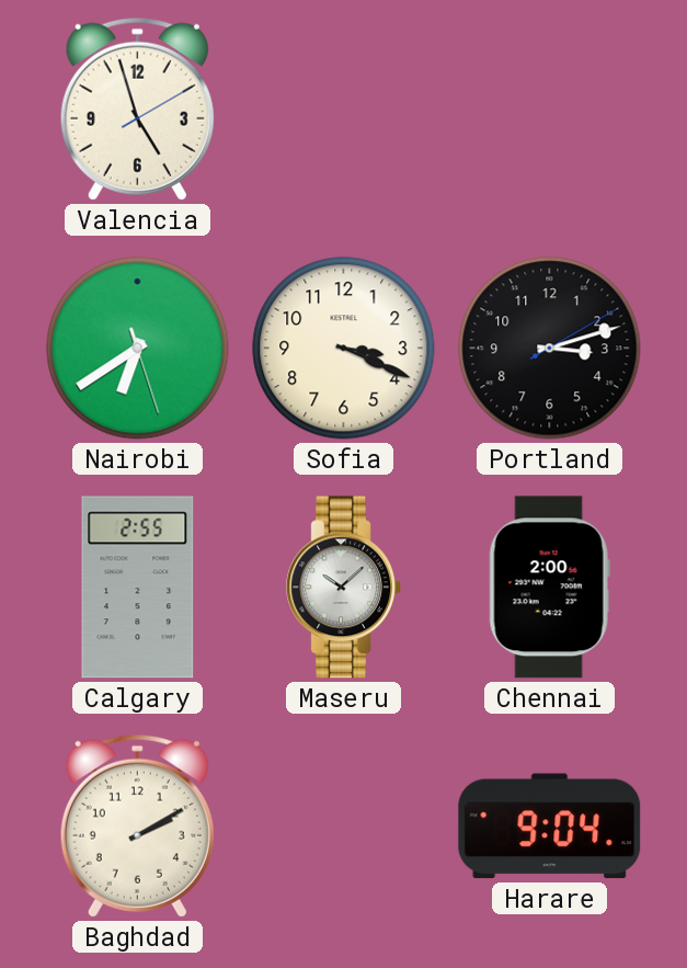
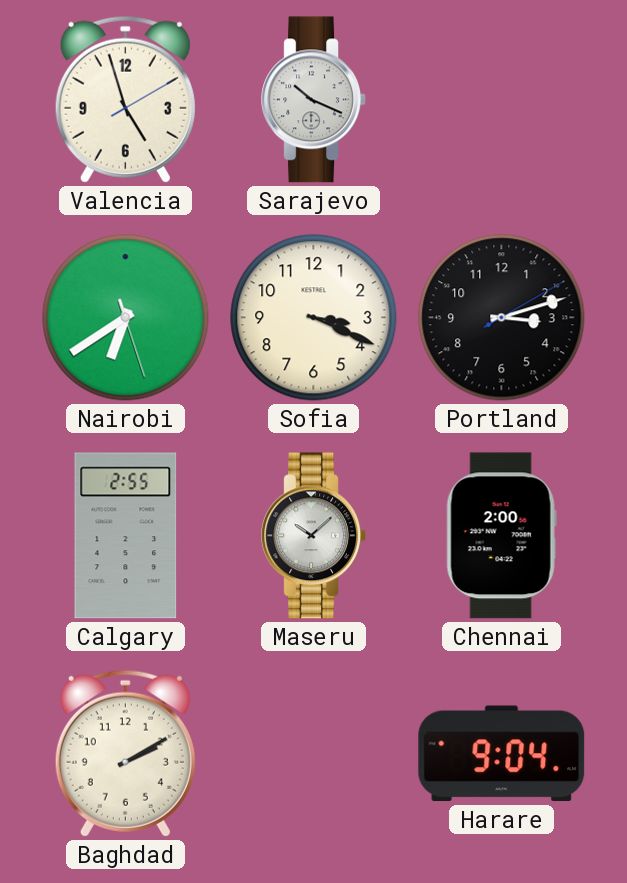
Sarajevo: none -> 10:19
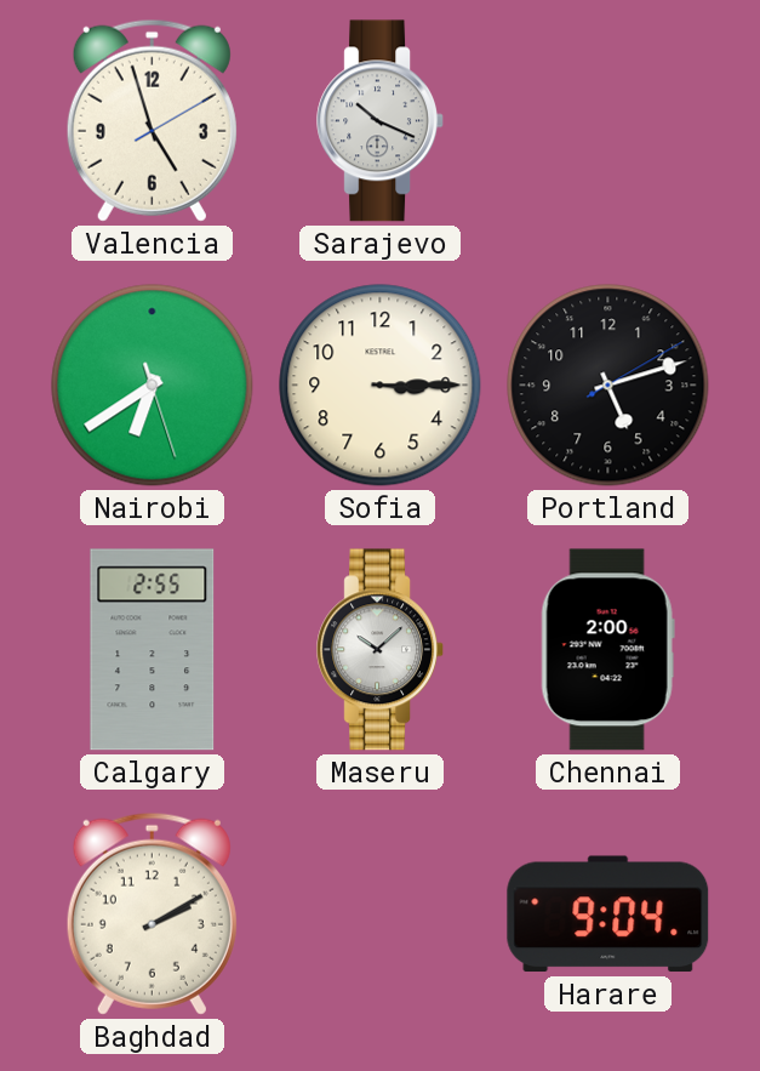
Sofia: 3:19 -> 3:15
Portland: 3:12 -> 5:12
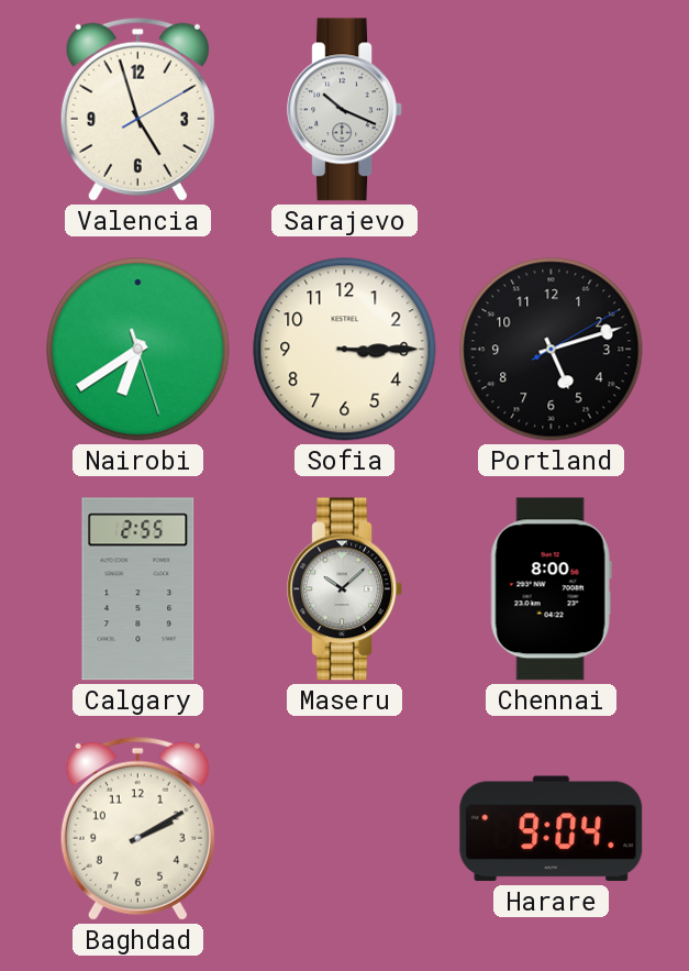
Chennai: 2:00 -> 8:00
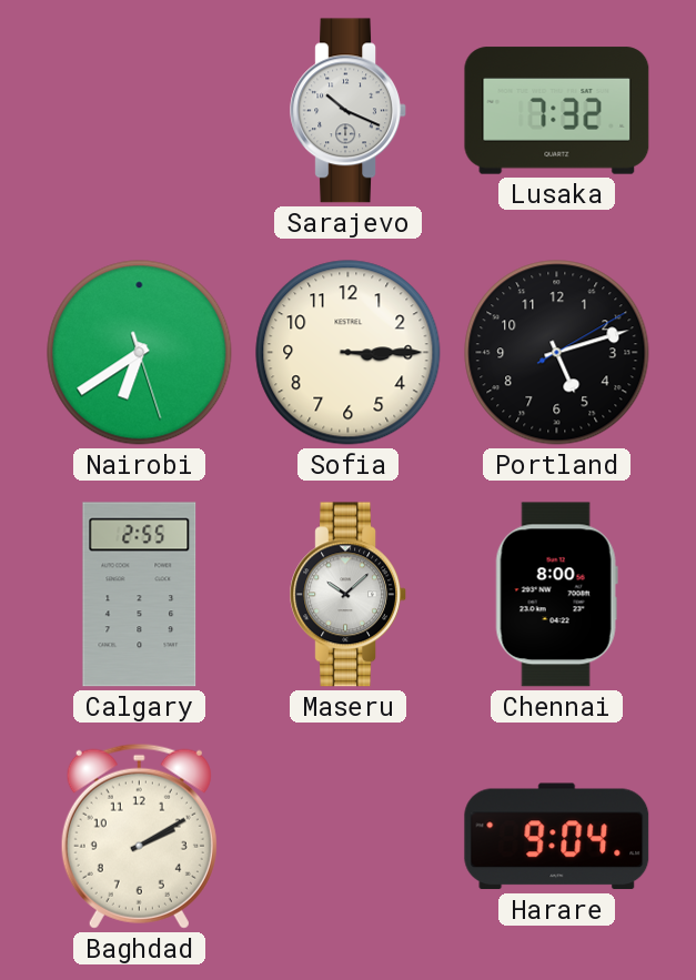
Valencia: 4:57 -> none
Lusaka: none -> 7:32
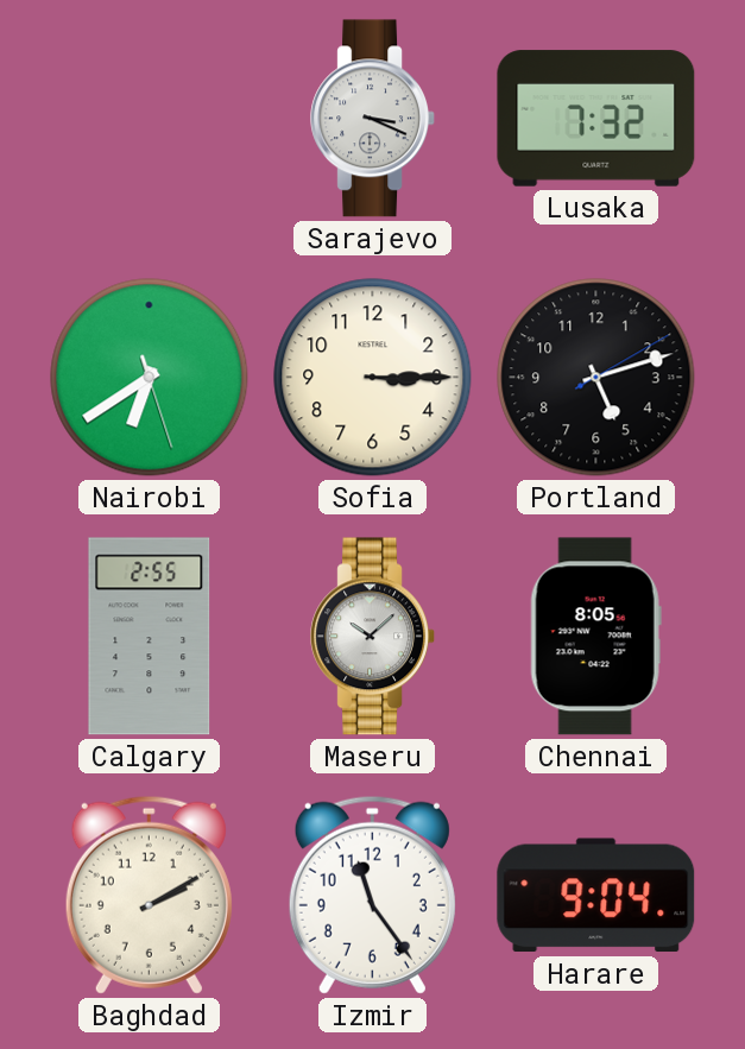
Sarajevo: 10:19 -> 3:19
Chennai: 8:00 -> 8:05
Izmir: none -> 11:24
